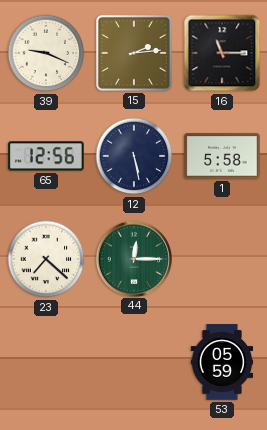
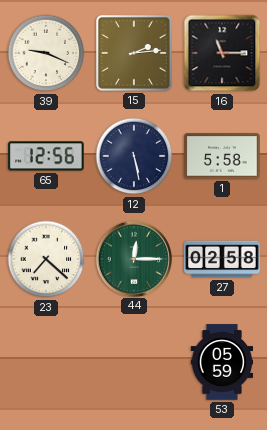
27: none -> 02:58
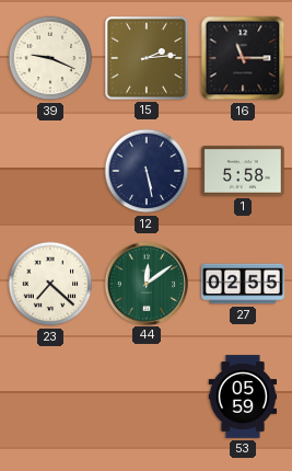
65: 12:56 -> none
44: 12:15 -> 12:09
27: 02:58 -> 02:55
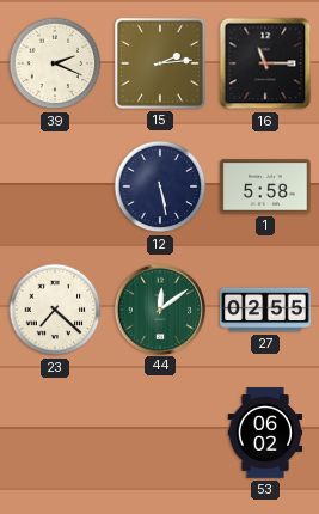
39: 9:19 -> 2:19
53: 05:59 -> 06:02
